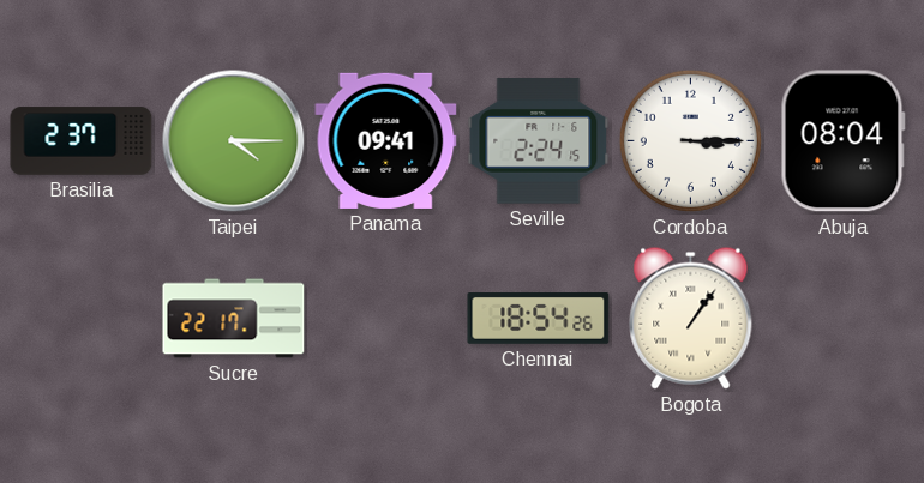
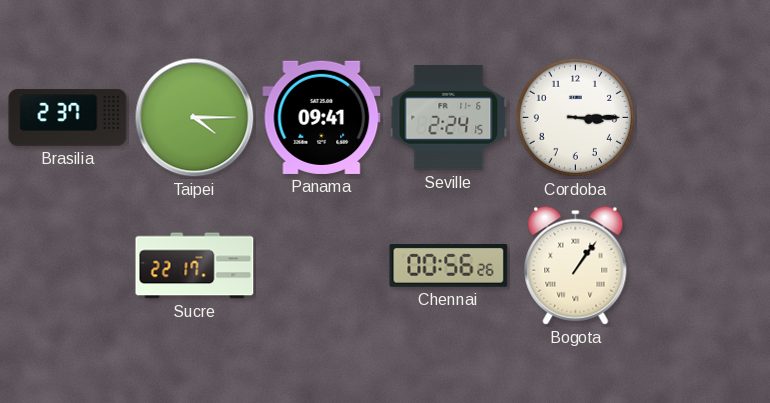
Abuja: 08:04 -> none
Chennai: 18:54 -> 00:56
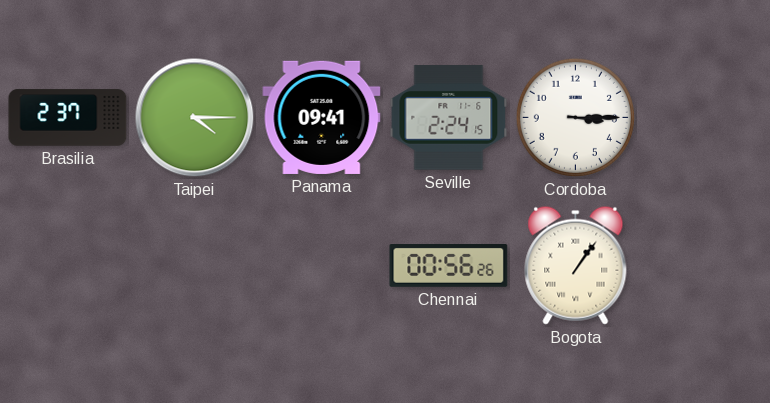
Sucre: 22:17 -> none
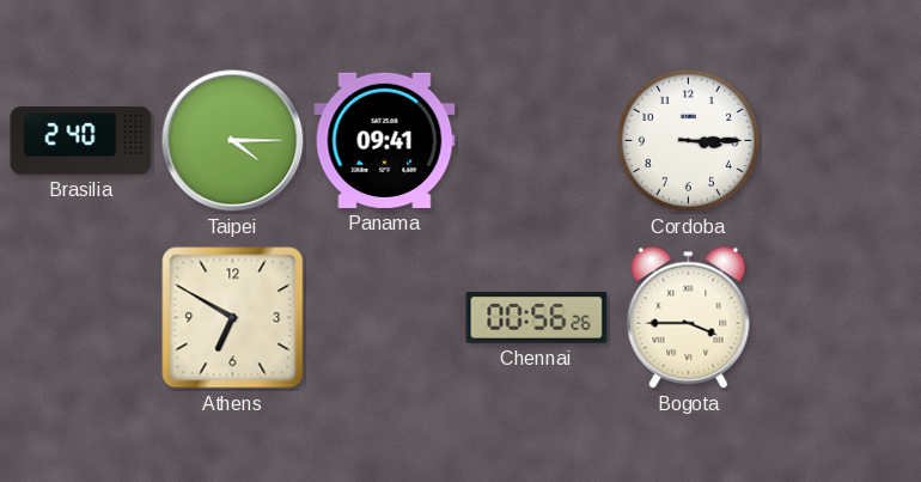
Brasilia: 2:37 -> 2:40
Seville: 2:24 -> none
Athens: none -> 6:50
Bogota: 1:06 -> 3:45
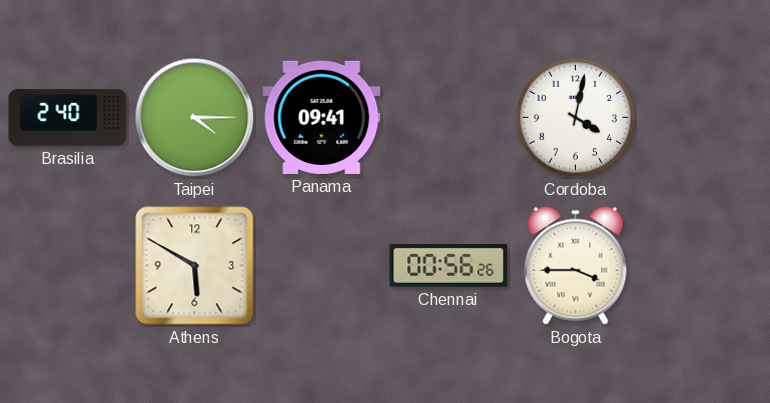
Cordoba: 3:15 -> 4:02
Athens: 6:50 -> 5:50
